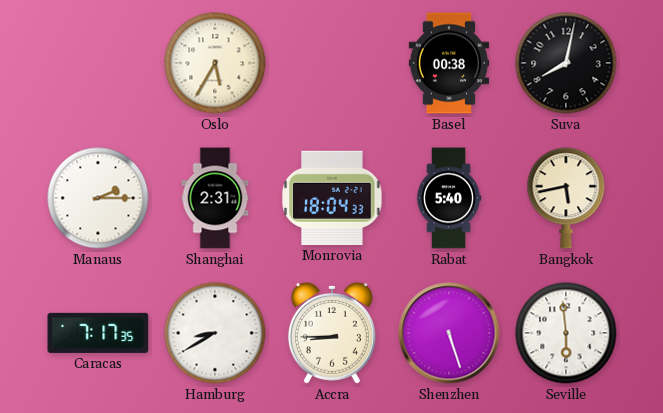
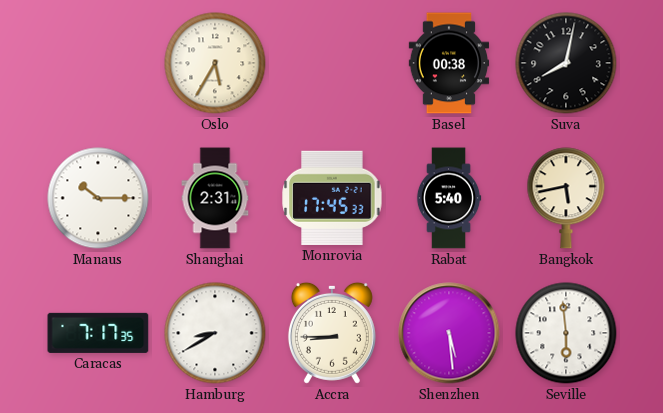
Manaus: 2:15 -> 10:15
Monrovia: 18:04 -> 17:45
Shenzhen: 5:27 -> 5:29
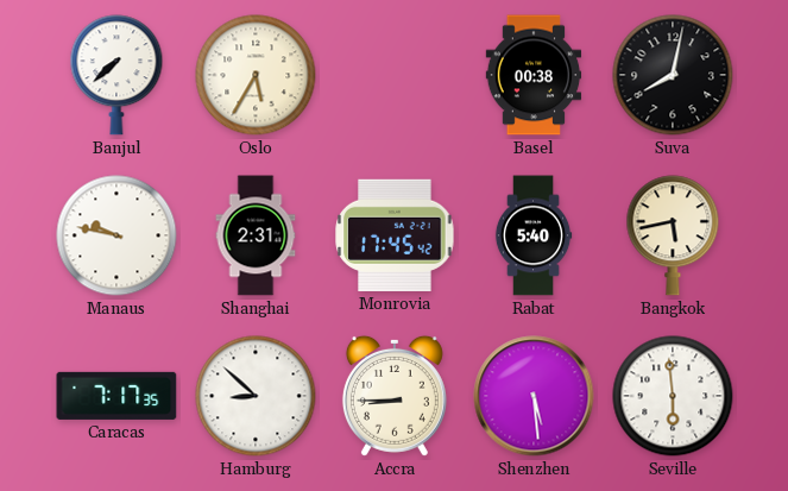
Banjul: none -> 7:38
Manaus: 10:15 -> 9:47
Monrovia: 17:45:33 -> 17:45:42
Hamburg: 8:40 -> 8:52
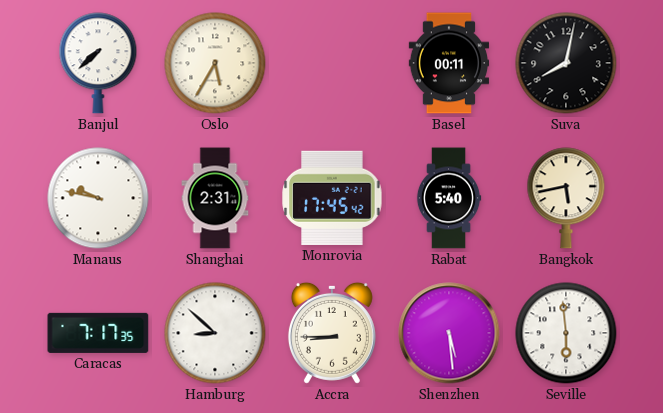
Basel: 00:38 -> 00:11
